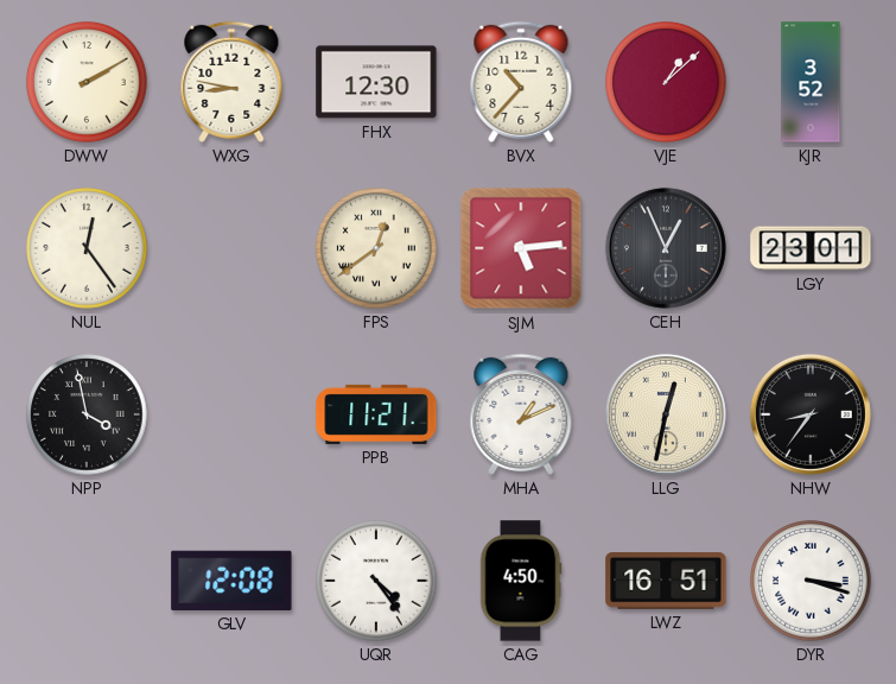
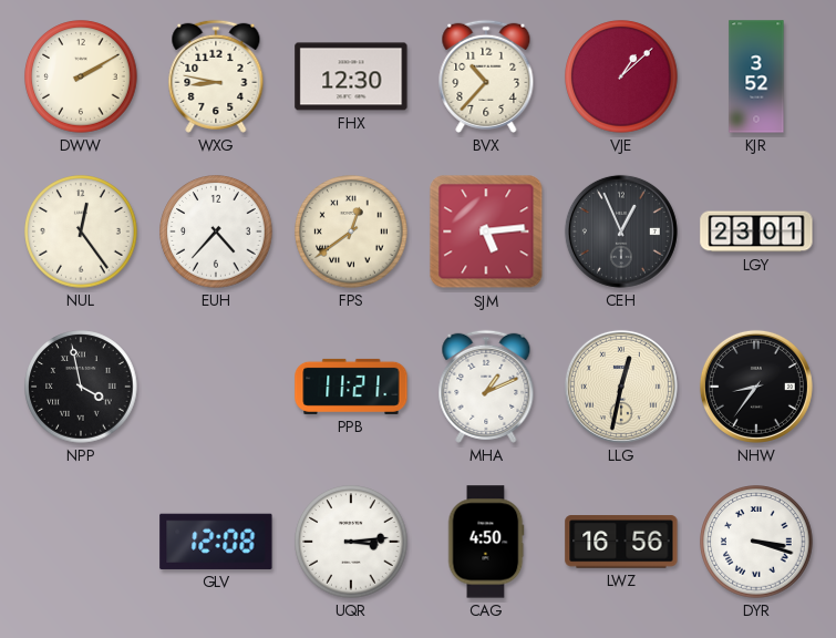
EUH: none -> 4:37
UQR: 4:24 -> 3:14
LWZ: 16:51 -> 16:56
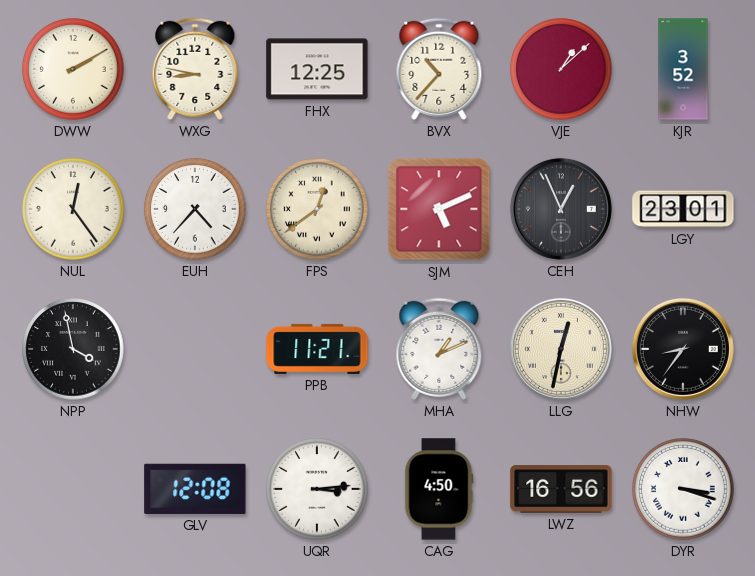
FHX: 12:30 -> 12:25
SJM: 5:14 -> 5:11
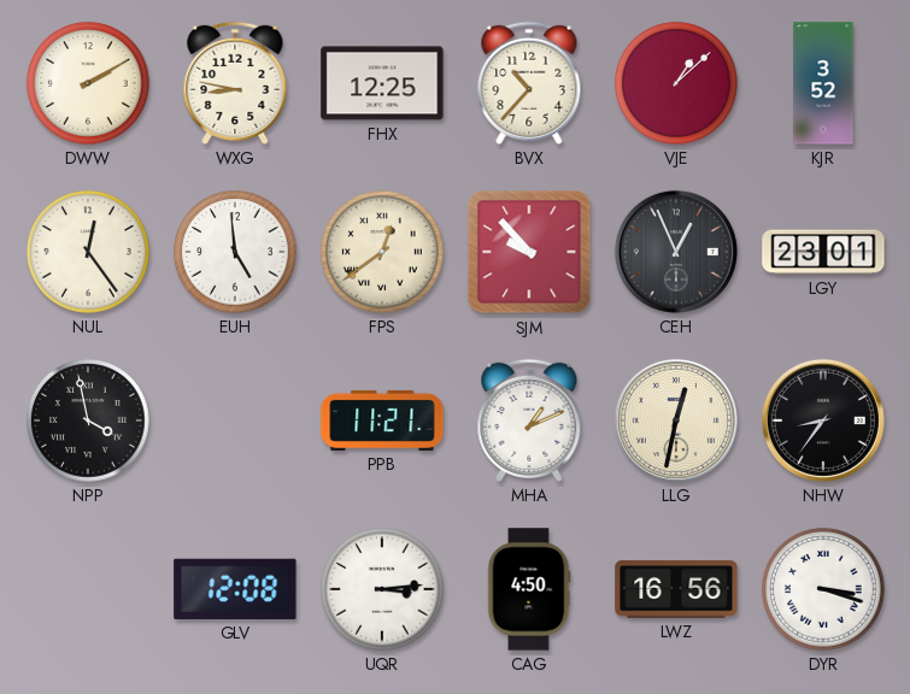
EUH: 4:37 -> 4:59
SJM: 5:11 -> 9:53
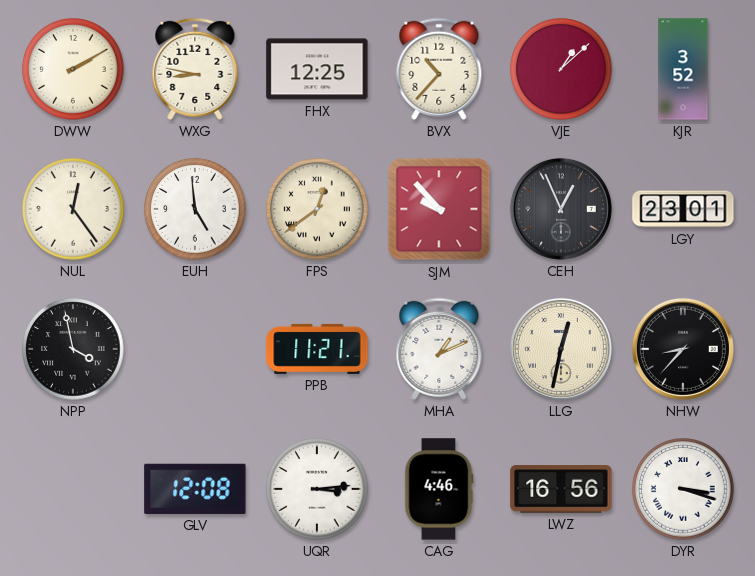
NHW: 8:36 -> 8:37
CAG: 4:50 -> 4:46
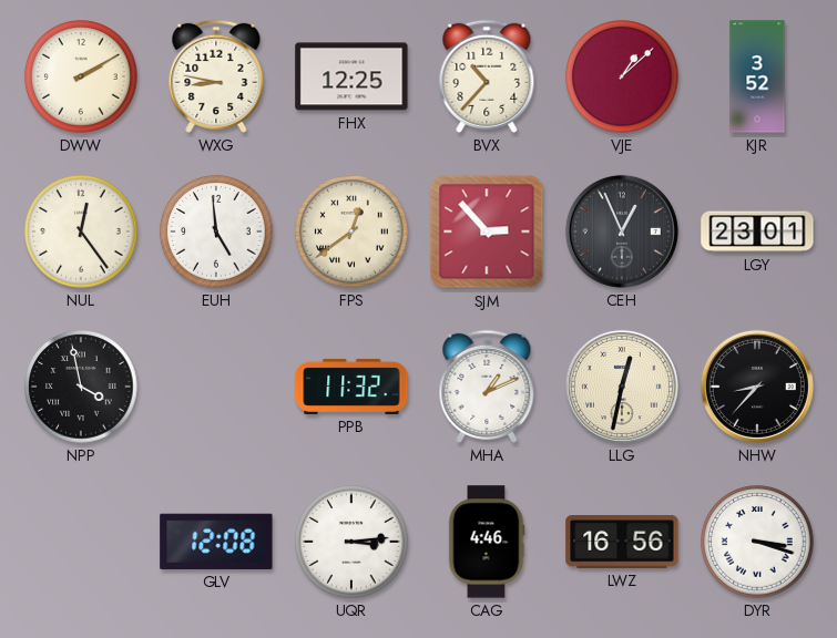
SJM: 9:53 -> 2:53
PPB: 11:21 -> 11:32
